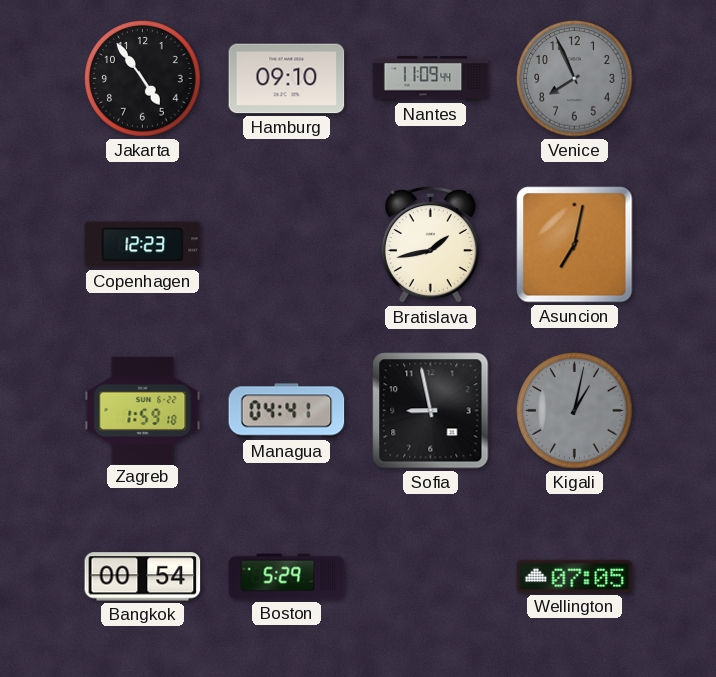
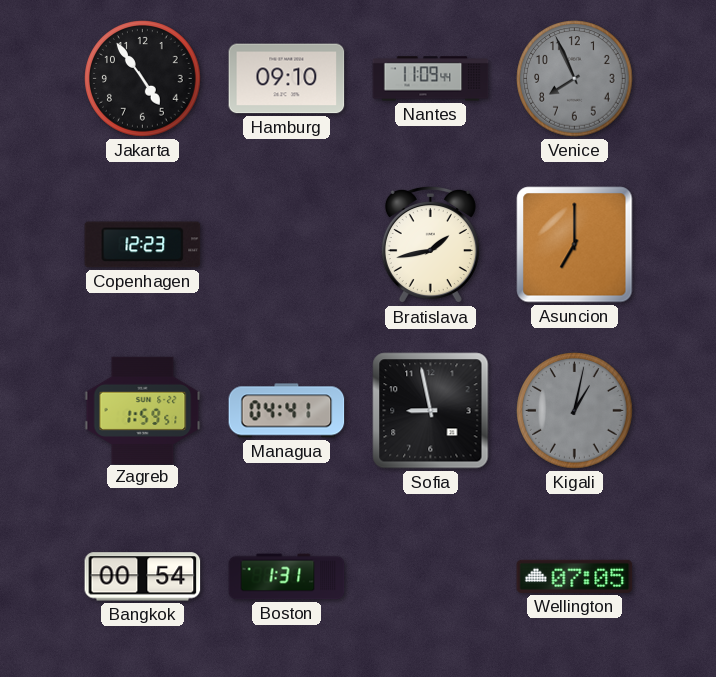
Asuncion: 7:02 -> 7:00
Zagreb: 1:59:18 -> 1:59:51
Boston: 5:29 -> 1:31
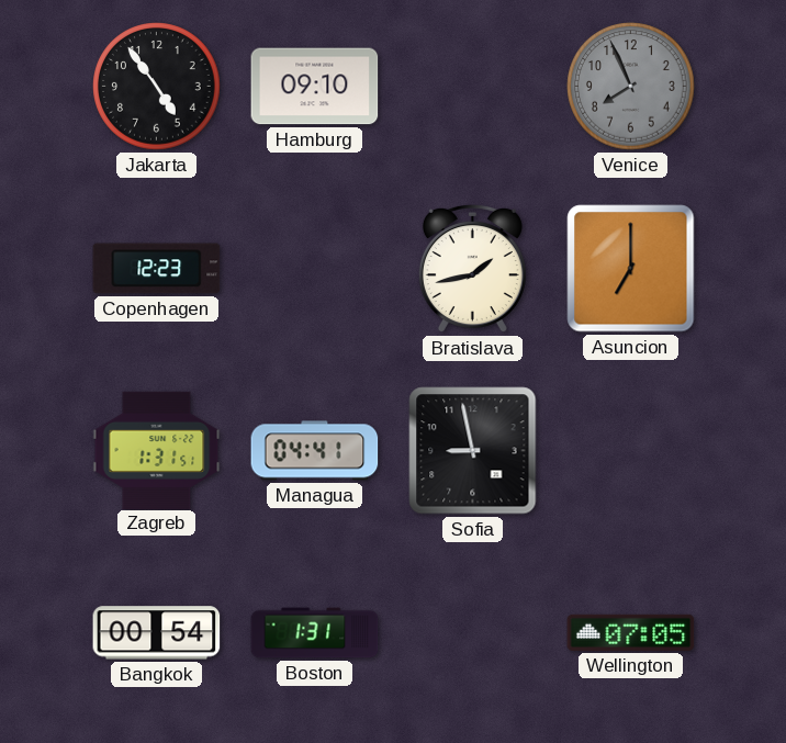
Nantes: 11:09 -> none
Zagreb: 1:59 -> 1:31
Kigali: 1:02 -> none
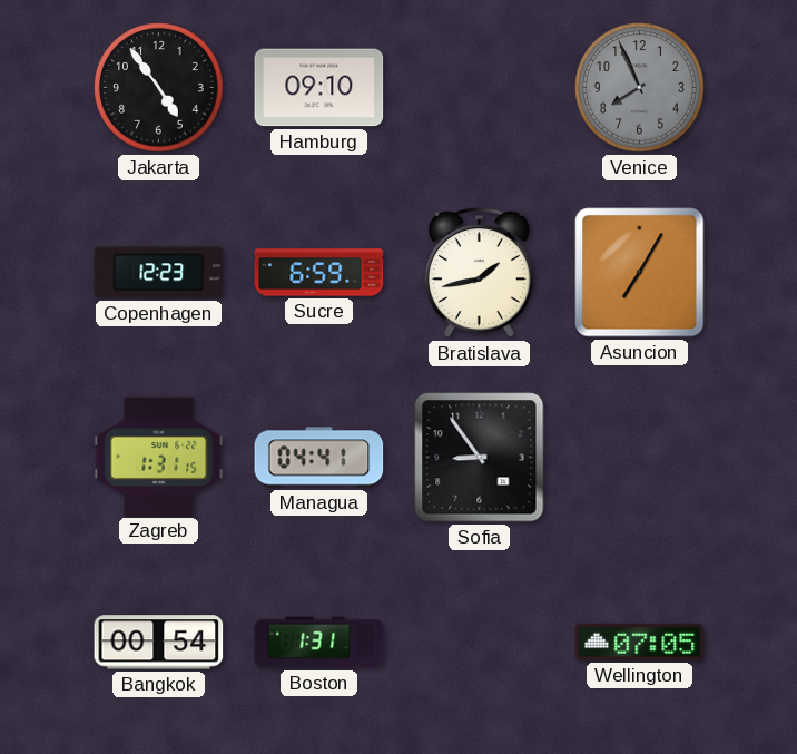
Sucre: none -> 6:59
Asuncion: 7:00 -> 7:05
Zagreb: 1:31:51 -> 1:31:15
Sofia: 8:58 -> 8:54
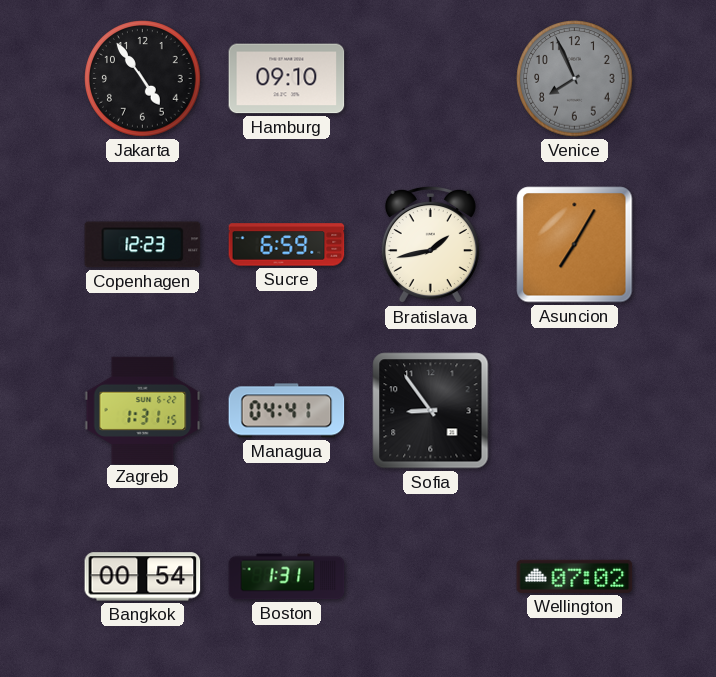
Wellington: 07:05 -> 07:02
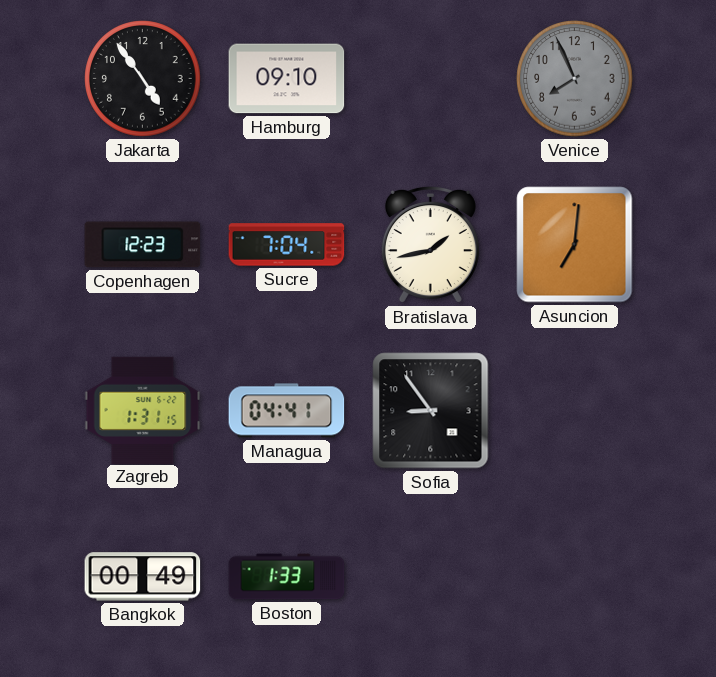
Sucre: 6:59 -> 7:04
Asuncion: 7:05 -> 7:01
Bangkok: 00:54 -> 00:49
Boston: 1:31 -> 1:33
Wellington: 07:02 -> none
